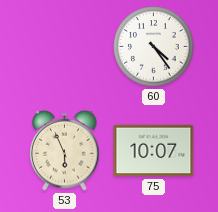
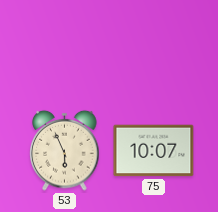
60: 4:24 -> none
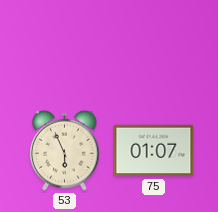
75: 10:07 -> 01:07
